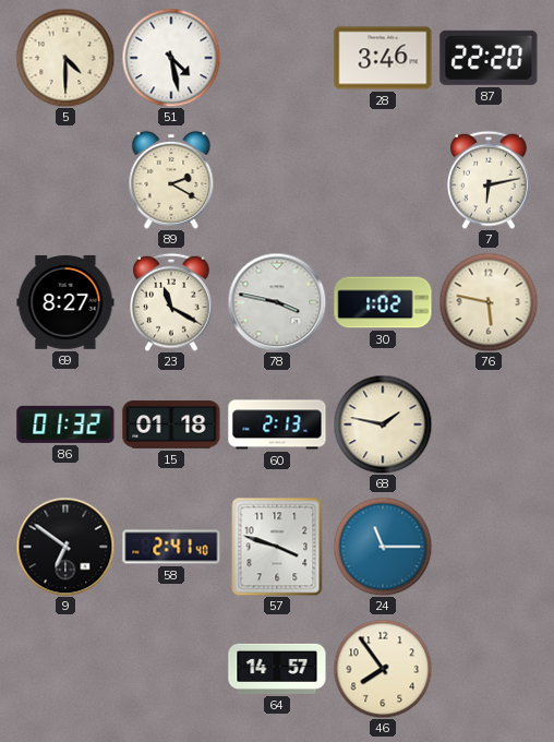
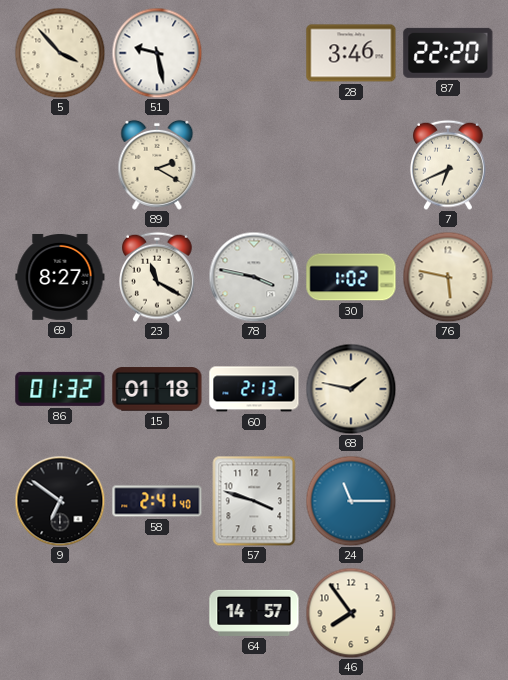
5: 4:30 -> 3:53
51: 4:28 -> 9:28
7: 6:13 -> 6:41
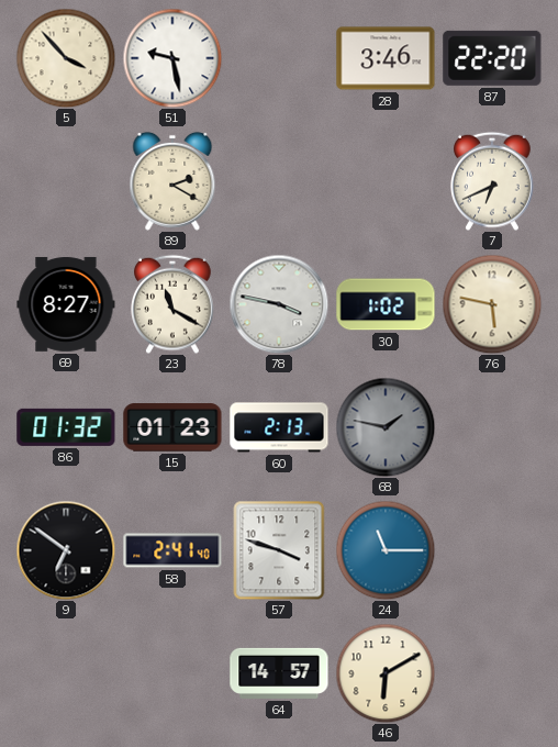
15: 01:18 -> 01:23
68 dial: cream -> grey
46: 7:54 -> 6:10
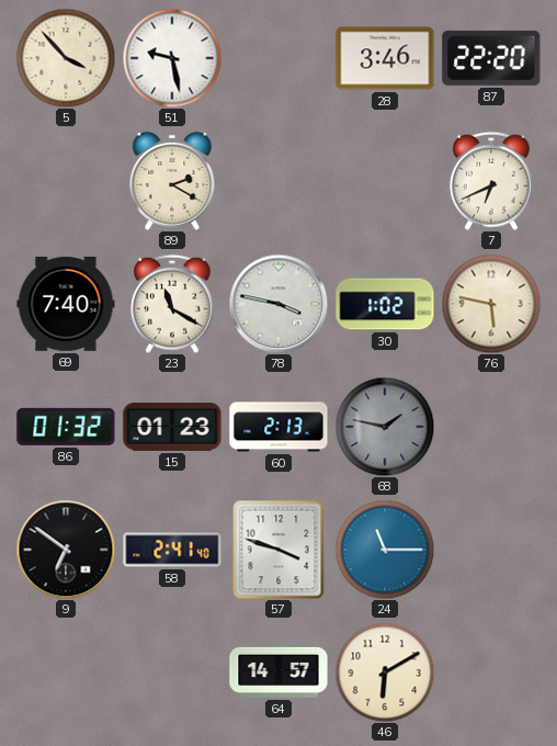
69: 8:27 -> 7:40
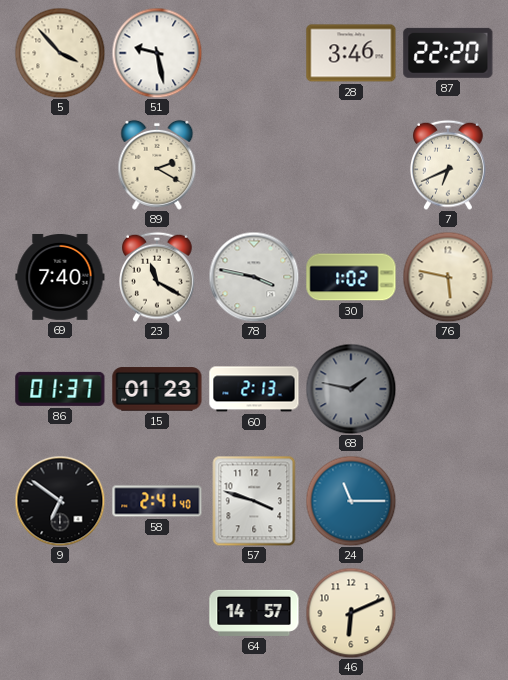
86: 01:32 -> 01:37
46: 6:10 -> 6:11
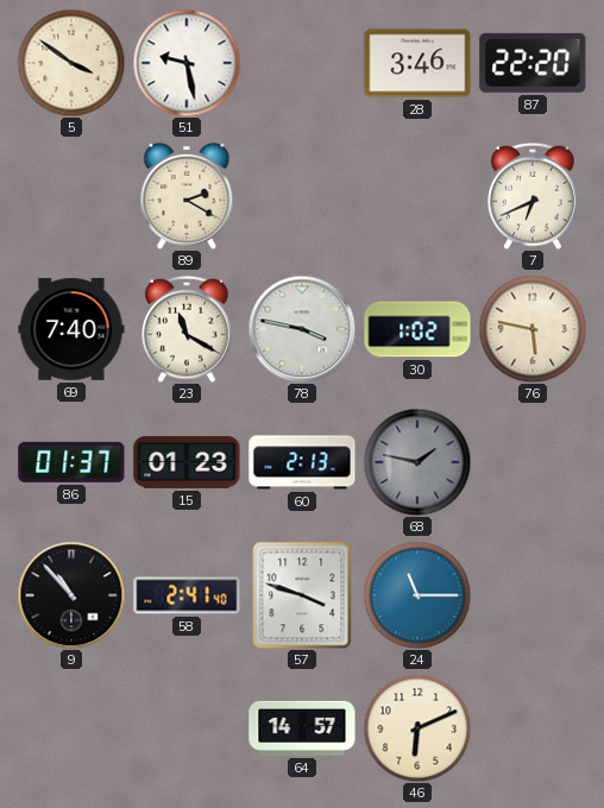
5: 3:53 -> 3:51
9: 6:51 -> 10:53
